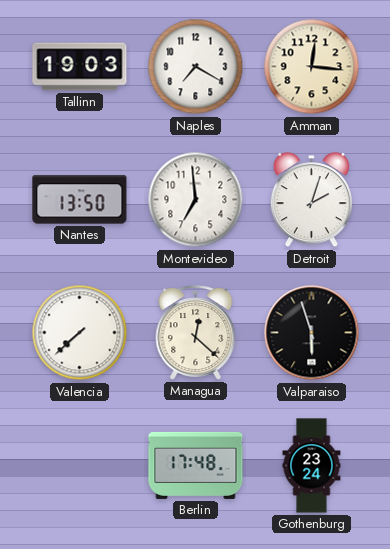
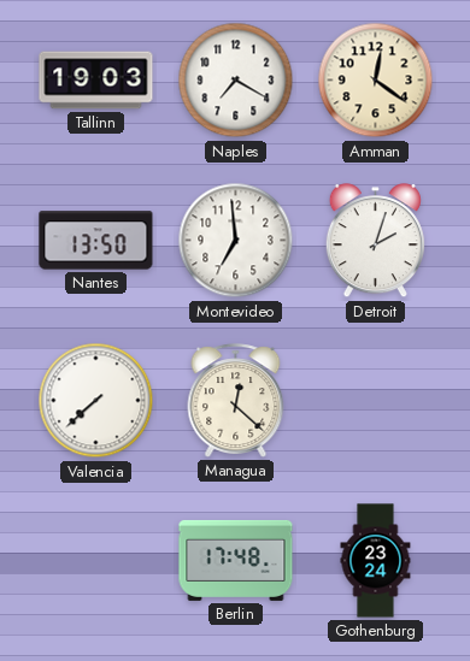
Amman: 12:16 -> 12:21
Valparaiso: 5:57 -> none
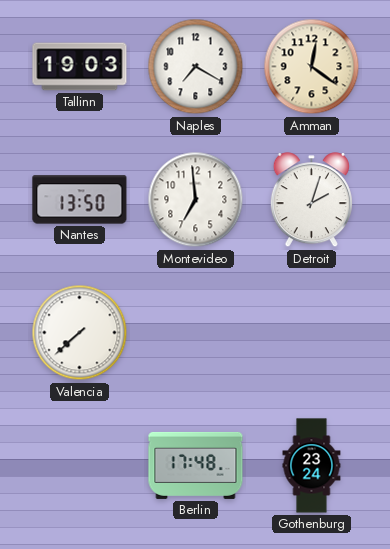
Managua: 12:22 -> none
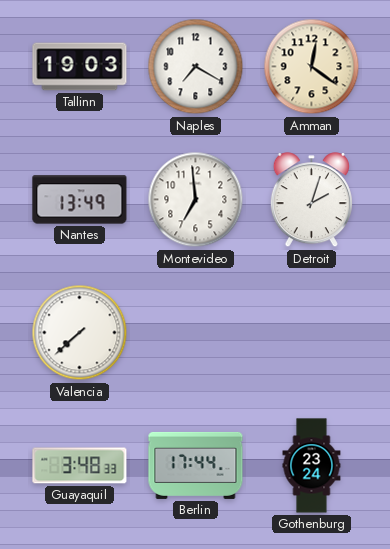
Nantes: 13:50 -> 13:49
Guayaquil: none -> 3:48
Berlin: 17:48 -> 17:44
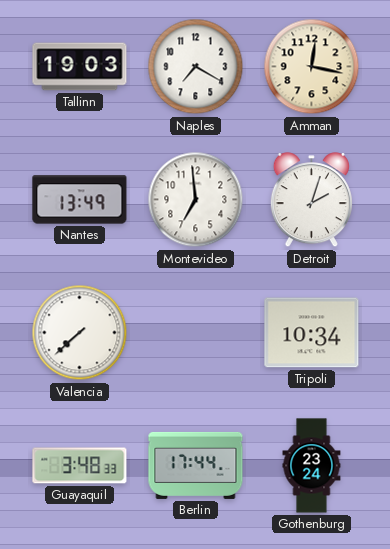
Amman: 12:21 -> 12:17
Tripoli: none -> 10:34
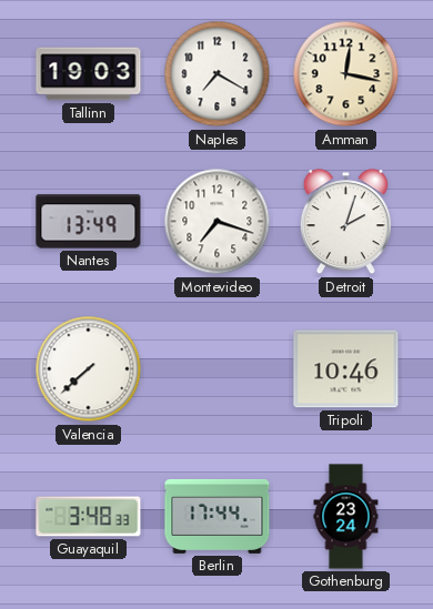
Montevideo: 6:59 -> 7:18
Tripoli: 10:34 -> 10:46
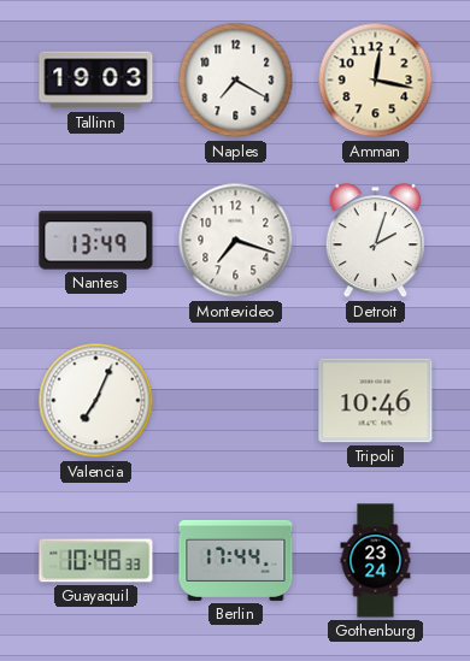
Valencia: 7:38 -> 7:04
Guayaquil: 3:48 -> 10:48
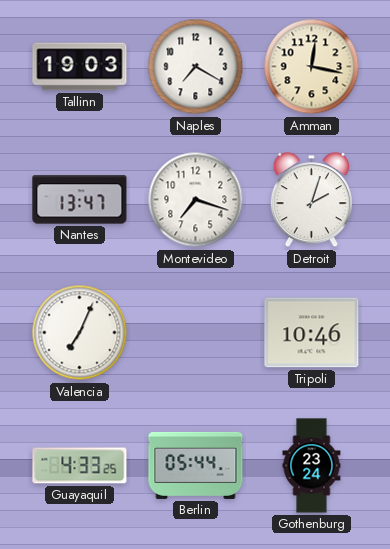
Nantes: 13:49 -> 13:47
Guayaquil: 10:48 -> 4:33
Berlin: 17:44 -> 05:44
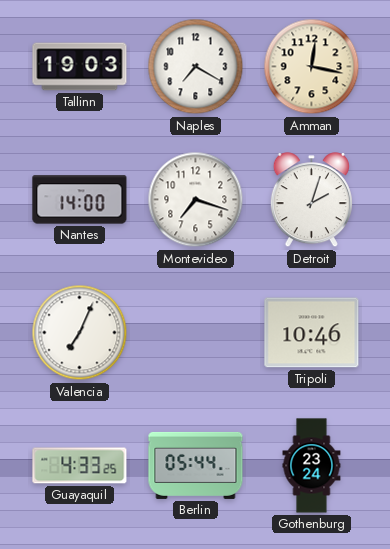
Nantes: 13:47 -> 14:00
